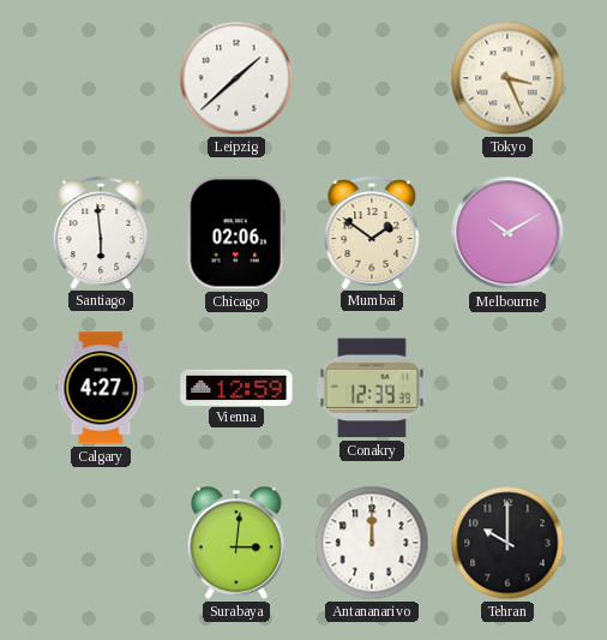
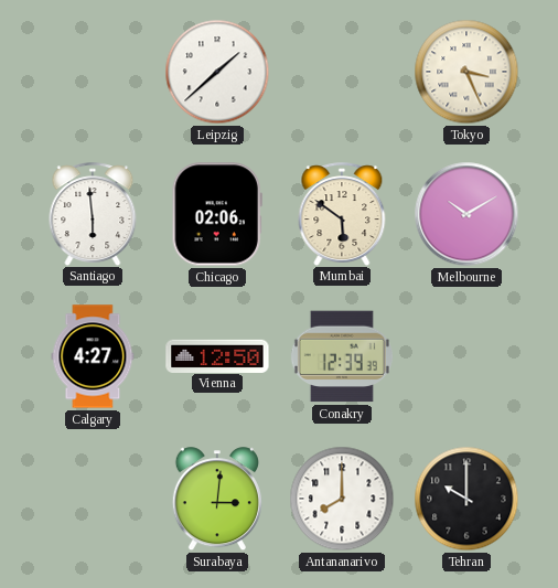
Mumbai: 1:51 -> 5:51
Vienna: 12:59 -> 12:50
Antananarivo: 12:00 -> 8:00
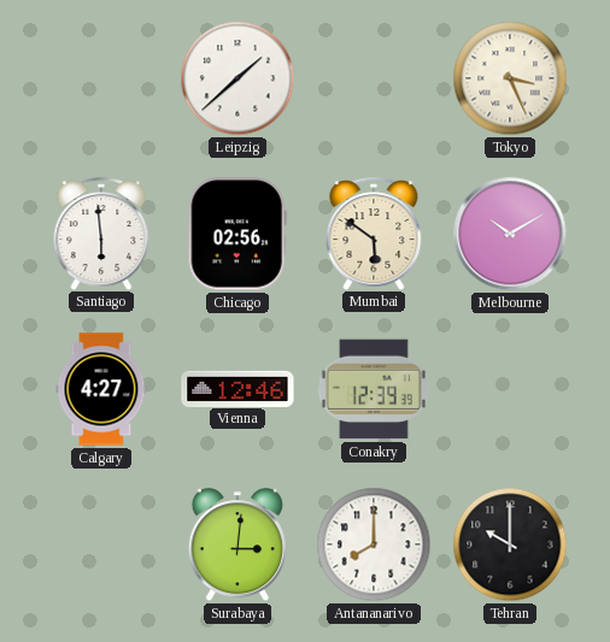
Chicago: 02:06 -> 02:56
Vienna: 12:50 -> 12:46
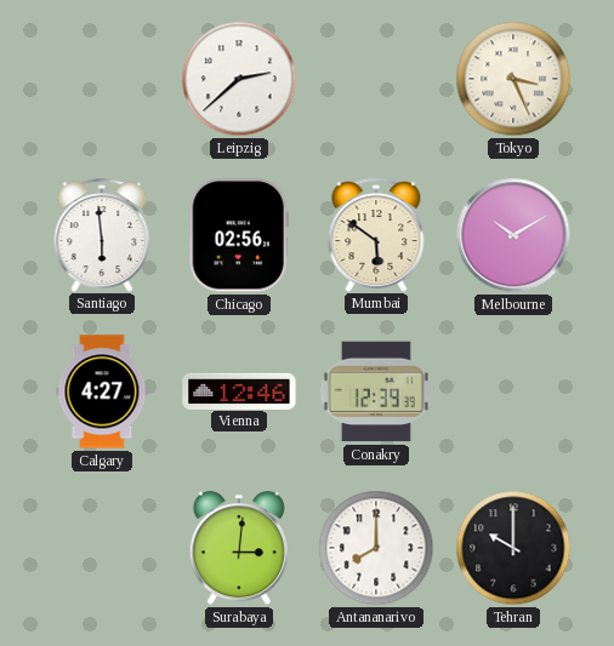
Leipzig: 1:38 -> 2:38
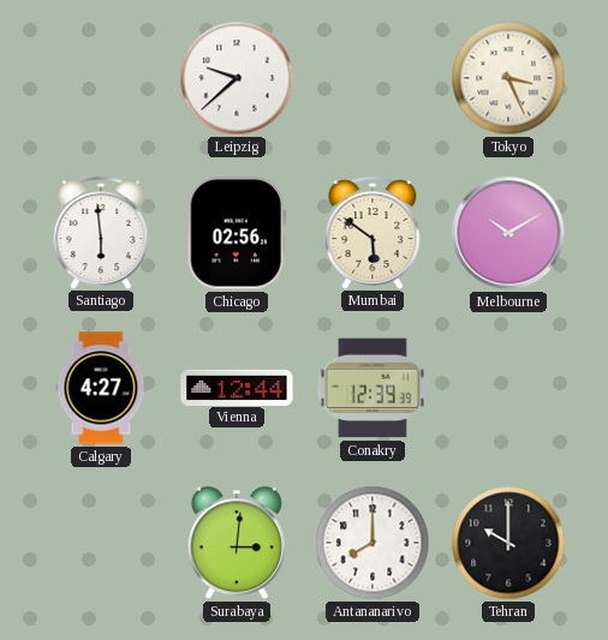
Leipzig: 2:38 -> 9:38
Vienna: 12:46 -> 12:44
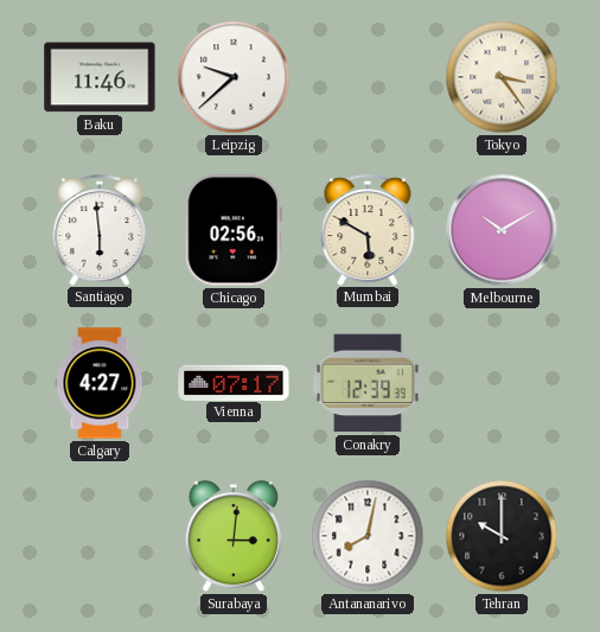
Baku: none -> 11:46
Tokyo: 3:26 -> 3:24
Mumbai: 5:51 -> 5:50
Vienna: 12:44 -> 07:17
Antananarivo: 8:00 -> 8:02
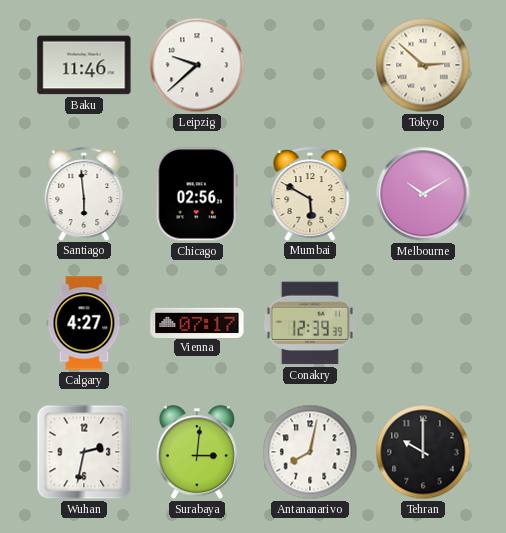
Tokyo: 3:24 -> 2:52
Wuhan: none -> 2:32
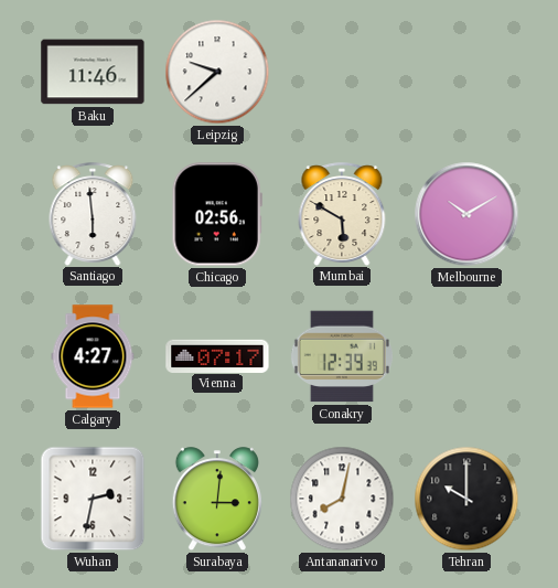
Tokyo: 2:52 -> none
